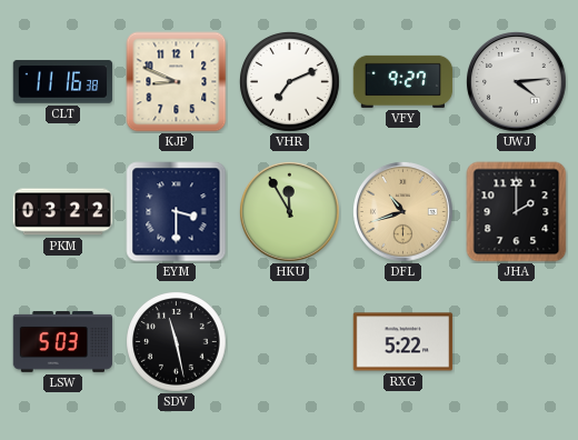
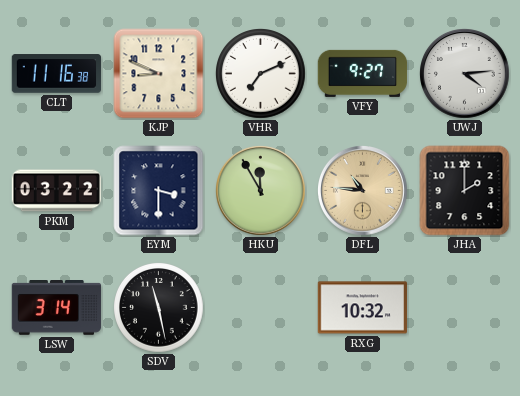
DFL: 10:42 -> 10:46
LSW: 5:03 -> 3:14
RXG: 5:22 -> 10:32
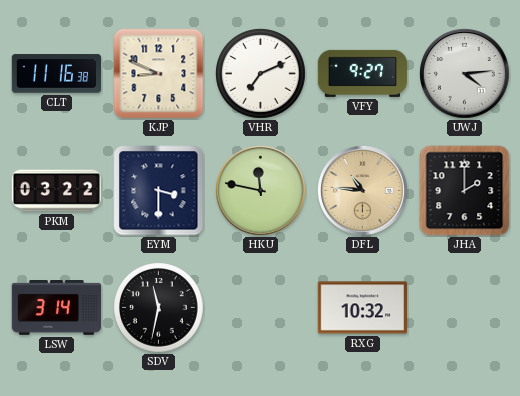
HKU: 11:55 -> 11:47
SDV: 11:28 -> 11:32
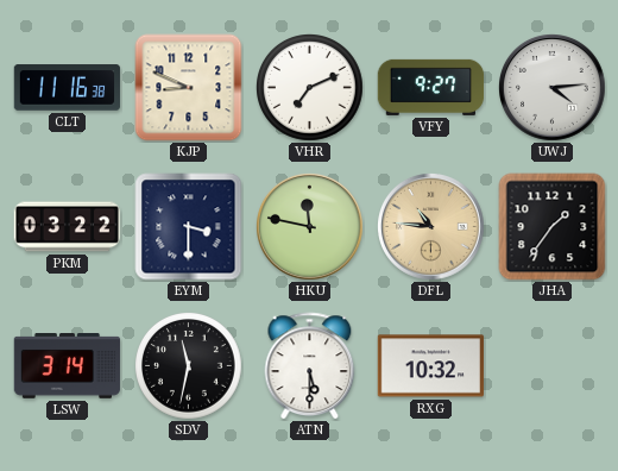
JHA: 2:00 -> 1:36
ATN: none -> 5:30
